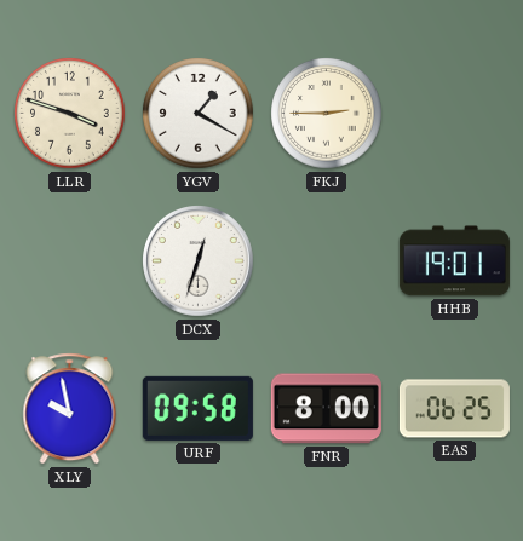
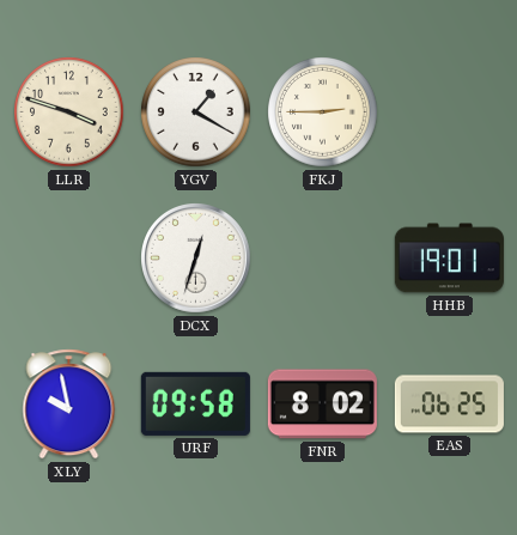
FNR: 8:00 -> 8:02
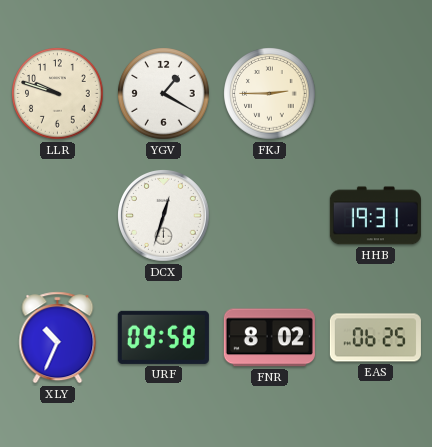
LLR: 3:48 -> 9:48
HHB: 19:01 -> 19:31
XLY: 9:58 -> 10:34
